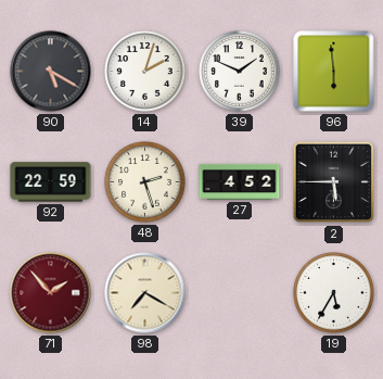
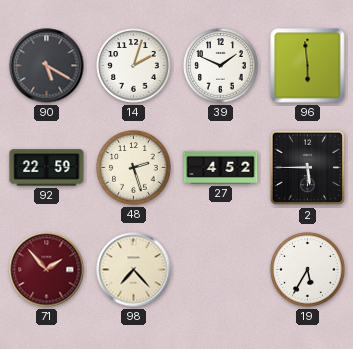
98: 7:20 -> 7:23
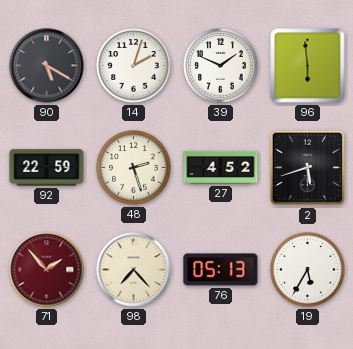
2: 5:45 -> 5:42
76: none -> 05:13
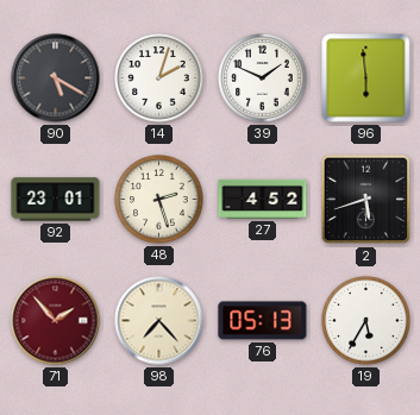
92: 22:59 -> 23:01
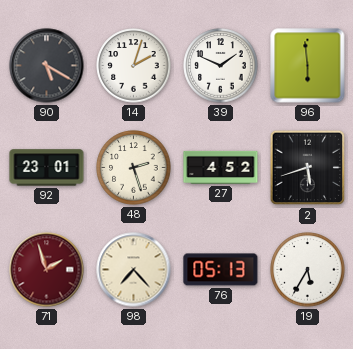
71: 1:53 -> 1:57
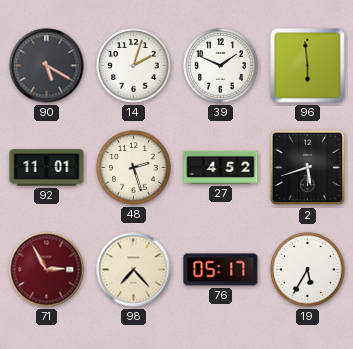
92: 23:01 -> 11:01
71: 1:57 -> 2:55
76: 05:13 -> 05:17
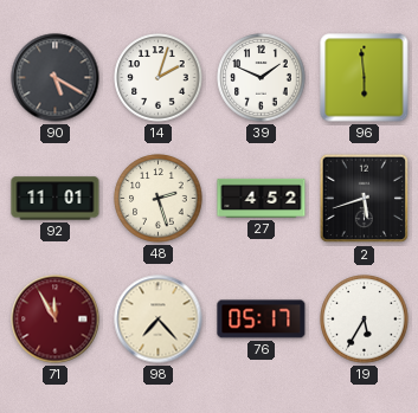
71: 2:55 -> 11:55
